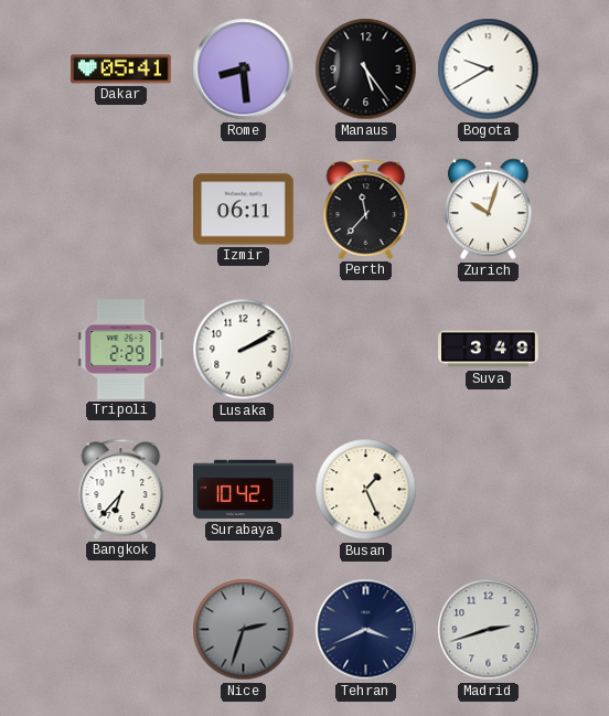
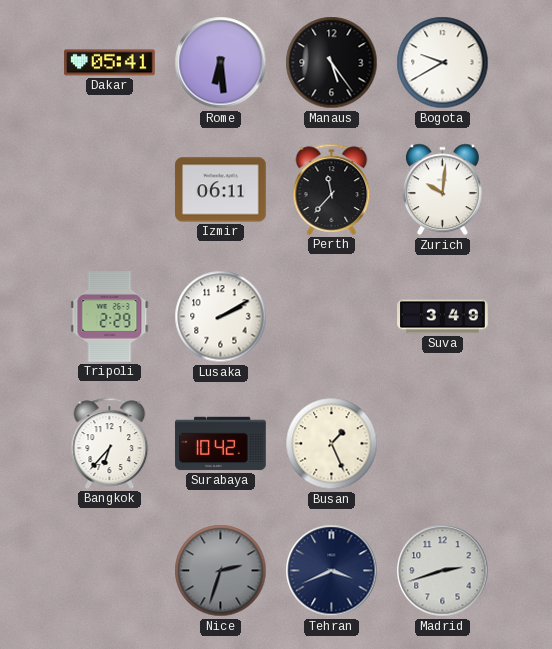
Rome: 8:29 -> 6:29
Zurich: 10:03 -> 10:01
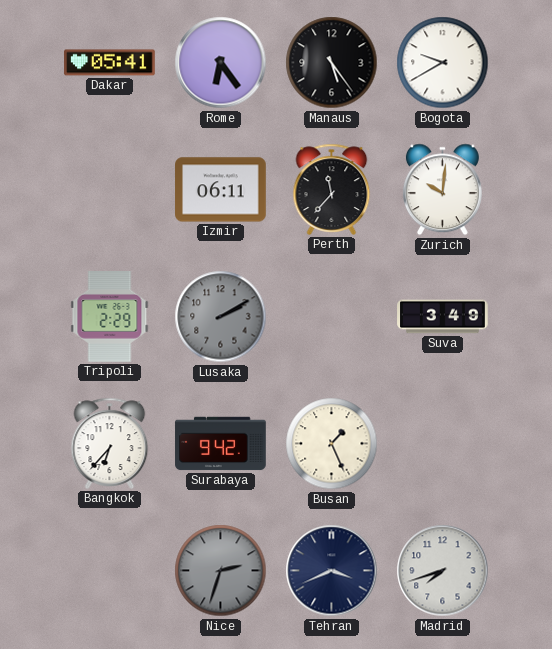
Rome: 6:29 -> 6:24
Lusaka dial: white -> grey
Surabaya: 10:42 -> 9:42
Madrid: 2:42 -> 7:42
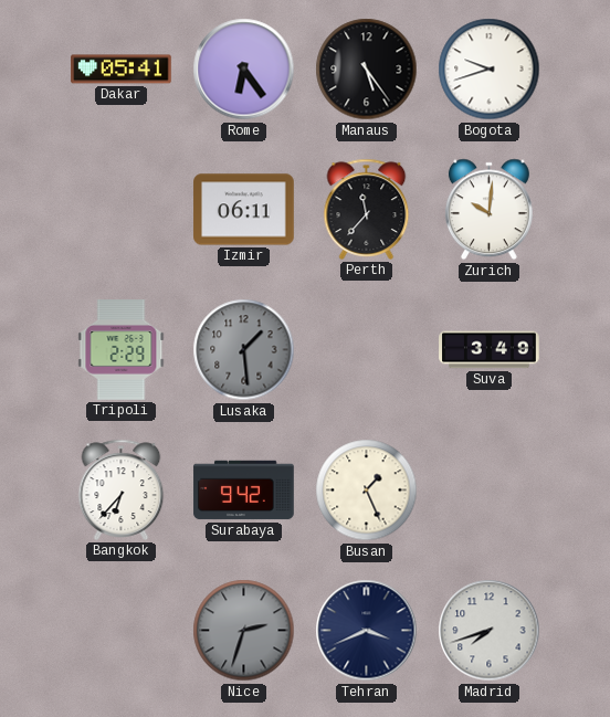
Bogota: 9:40 -> 9:42
Lusaka: 2:10 -> 1:29
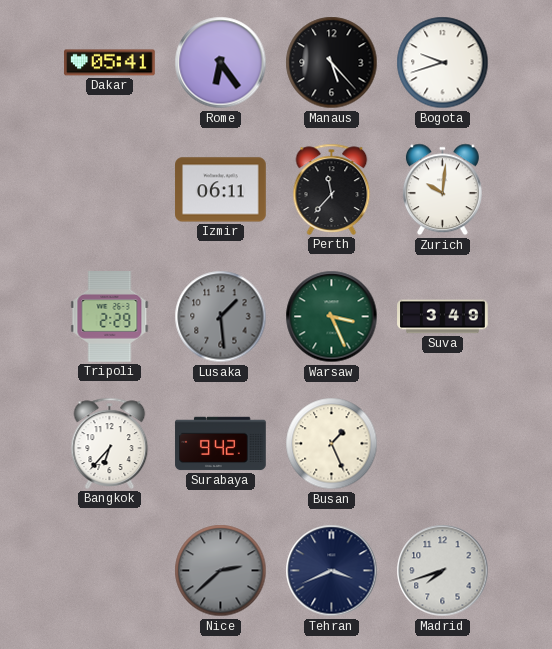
Manaus: 5:24 -> 5:23
Warsaw: none -> 3:26
Nice: 2:33 -> 2:38
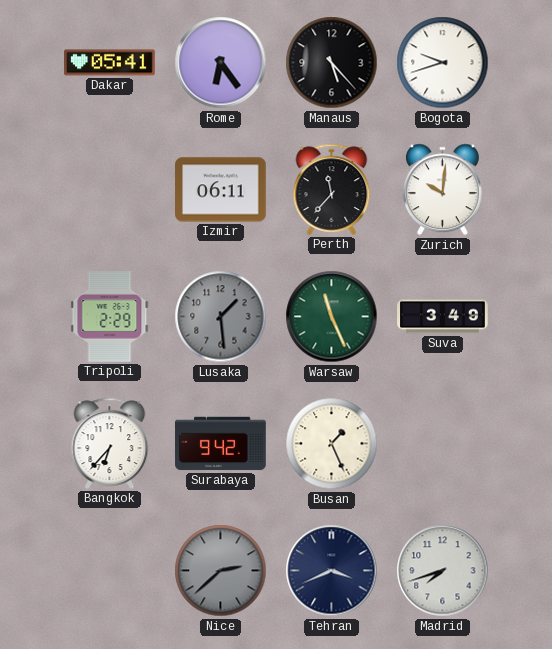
Warsaw: 3:26 -> 11:26
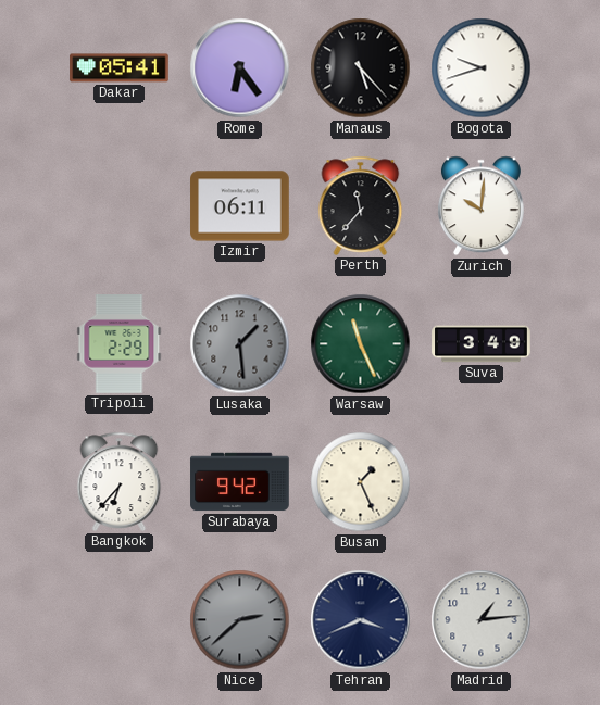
Madrid: 7:42 -> 1:14
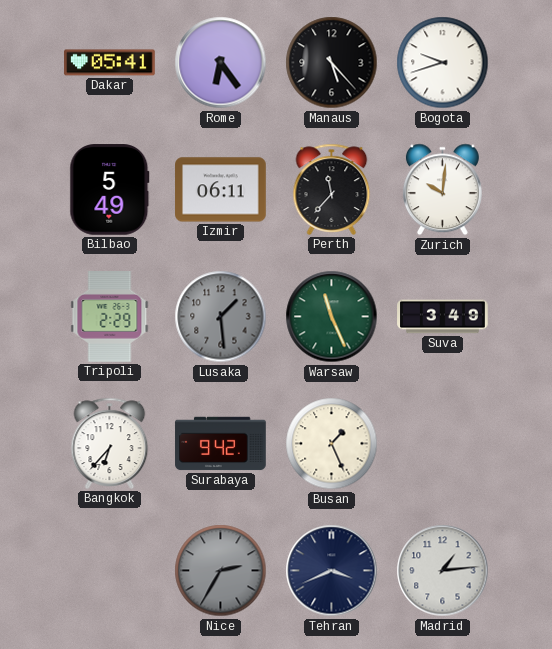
Bilbao: none -> 5:49
Nice: 2:38 -> 2:35
